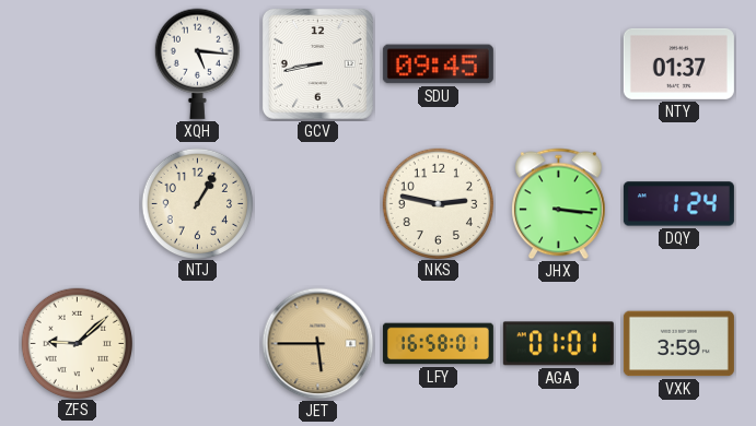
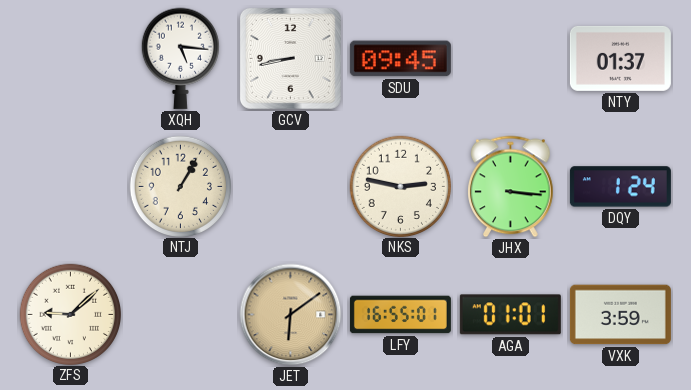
JET: 5:45 -> 6:09
LFY: 16:58 -> 16:55
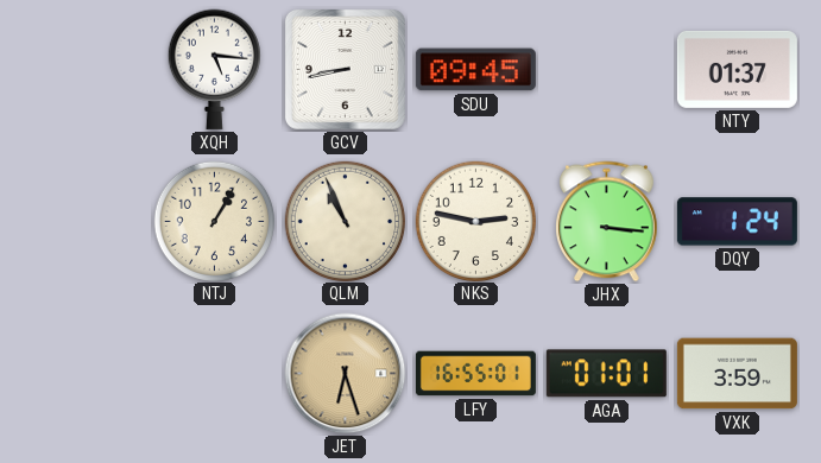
QLM: none -> 10:56
ZFS: 9:08 -> none
JET: 6:09 -> 6:27
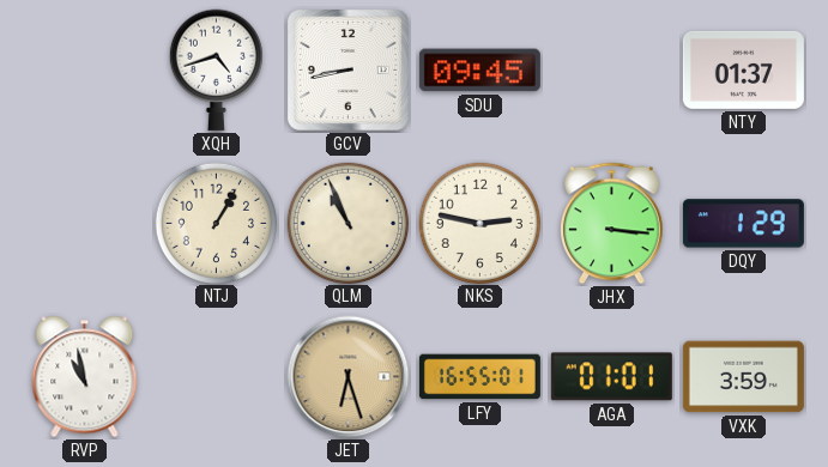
XQH: 5:16 -> 4:42
DQY: 1:24 -> 1:29
RVP: none -> 10:58
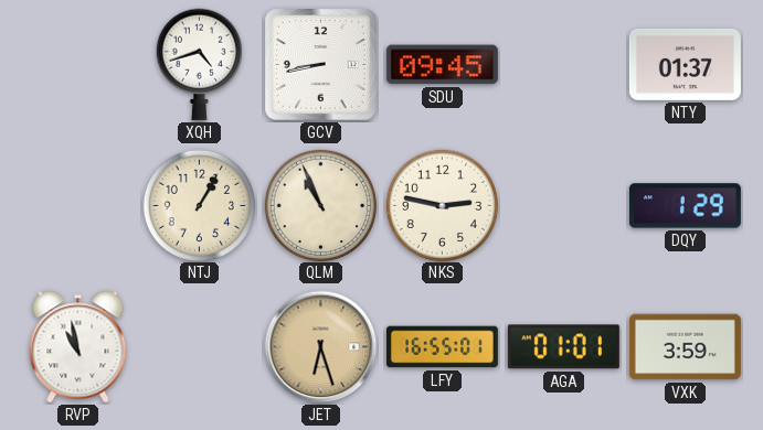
JHX: 3:16 -> none
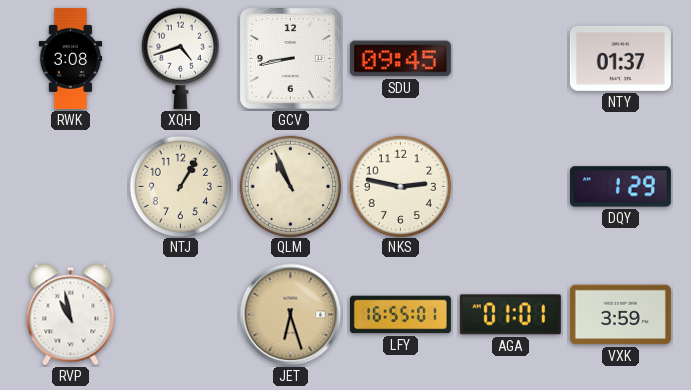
RWK: none -> 3:08
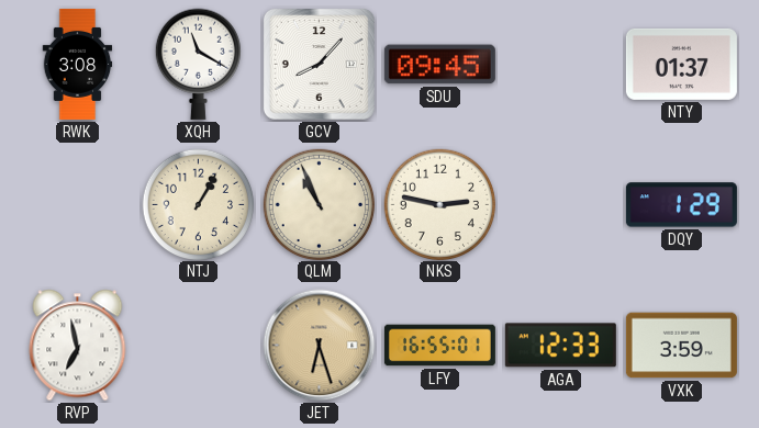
XQH: 4:42 -> 11:20
GCV: 8:43 -> 8:07
RVP: 10:58 -> 6:58
AGA: 01:01 -> 12:33
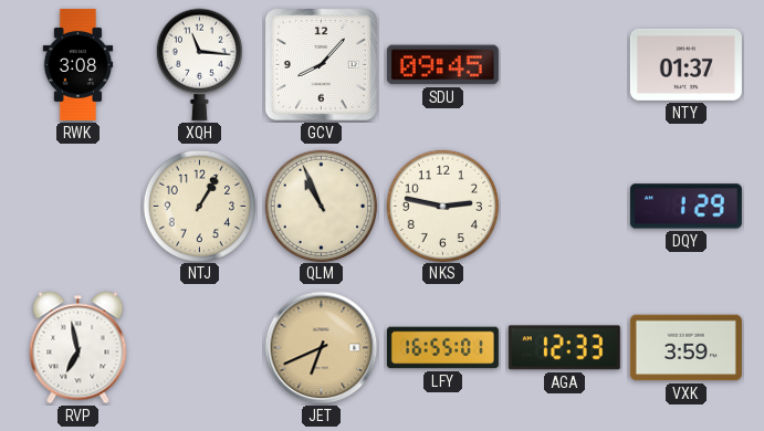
XQH: 11:20 -> 11:16
JET: 6:27 -> 6:41
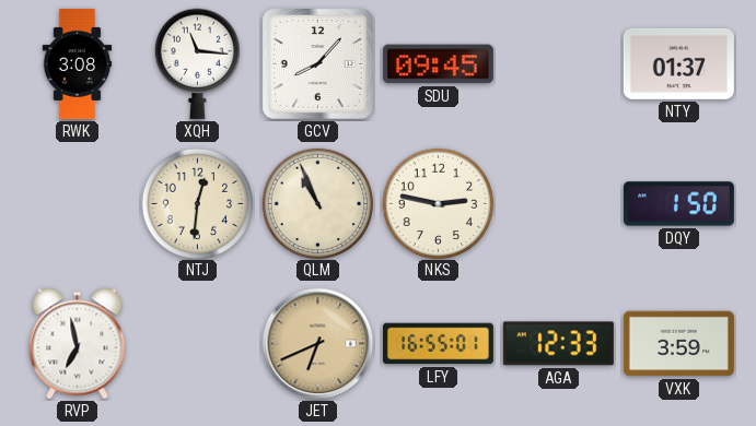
NTJ: 1:05 -> 12:31
DQY: 1:29 -> 1:50
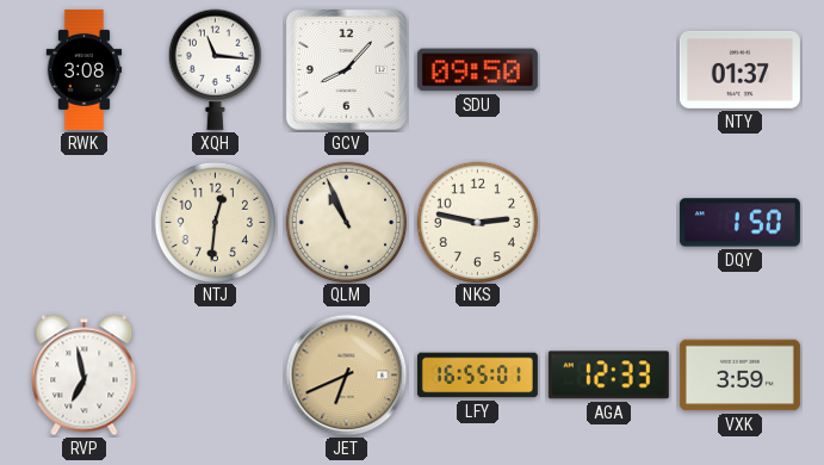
SDU: 09:45 -> 09:50
